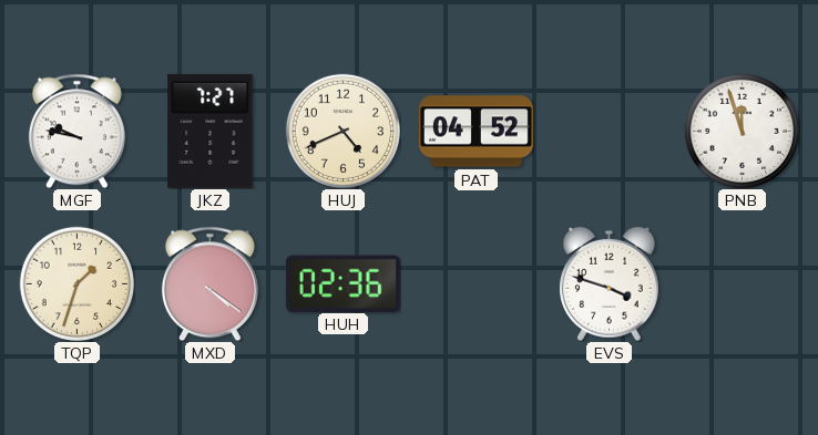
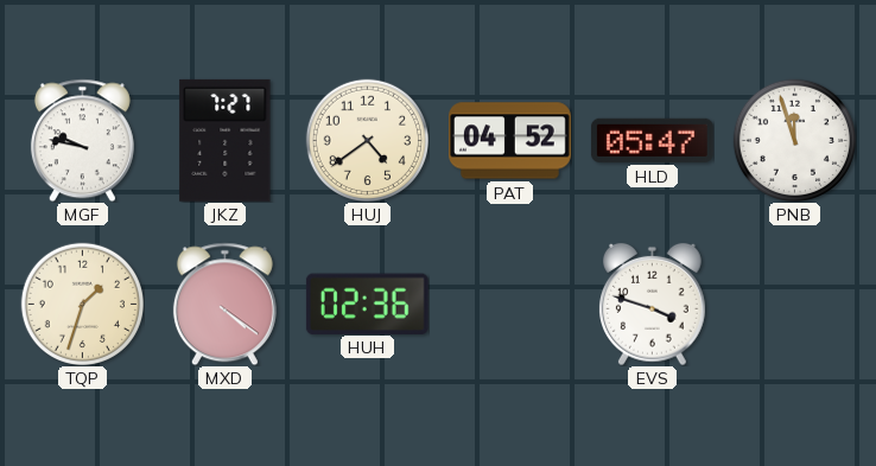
HUJ: 4:41 -> 4:39
HLD: none -> 05:47
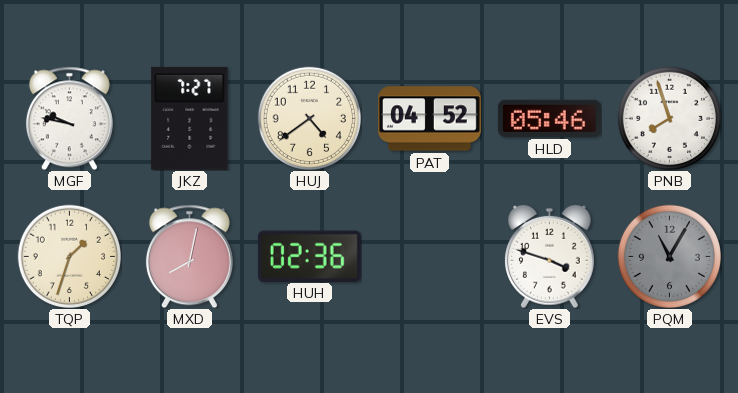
HLD: 05:47 -> 05:46
PNB: 11:57 -> 7:57
MXD: 4:21 -> 8:02
PQM: none -> 11:05
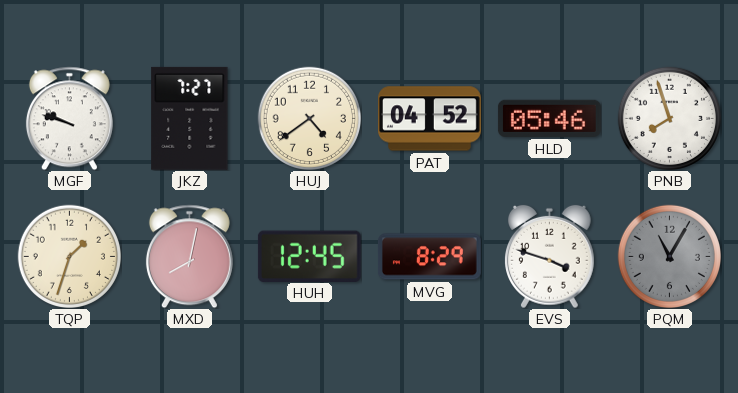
MGF: 9:47 -> 9:48
HUH: 02:36 -> 12:45
MVG: none -> 8:29
